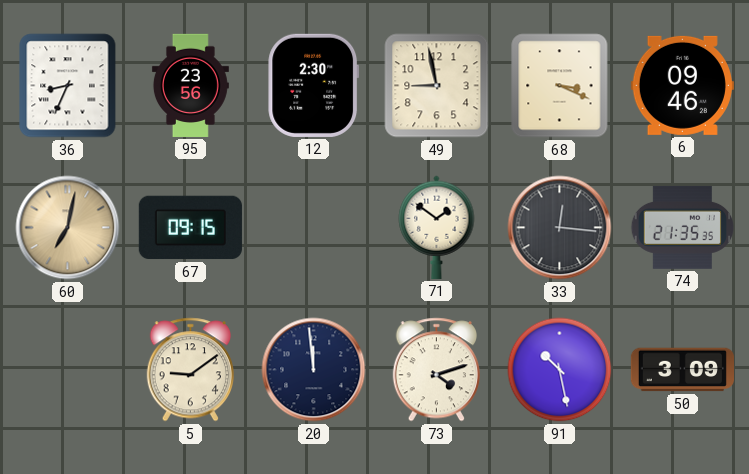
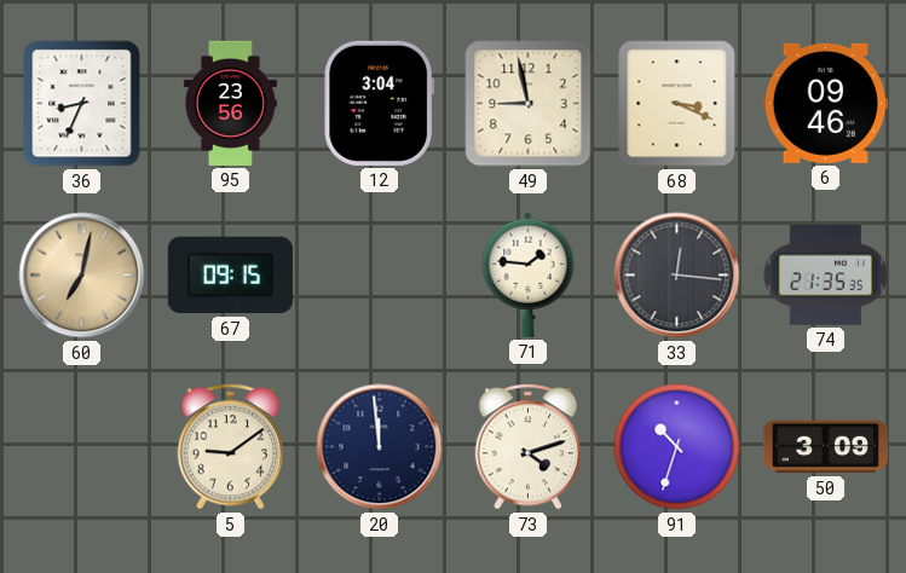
12: 2:30 -> 3:04
71: 1:51 -> 1:46
91: 10:28 -> 10:33
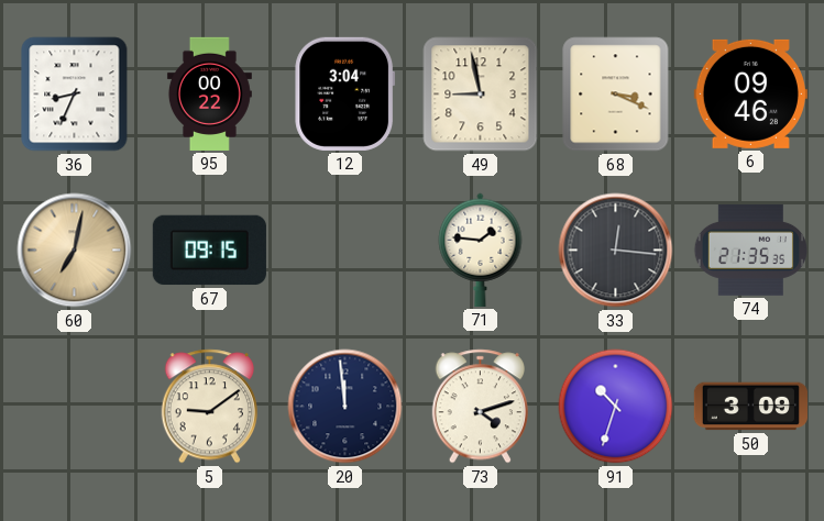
95: 23:56 -> 00:22
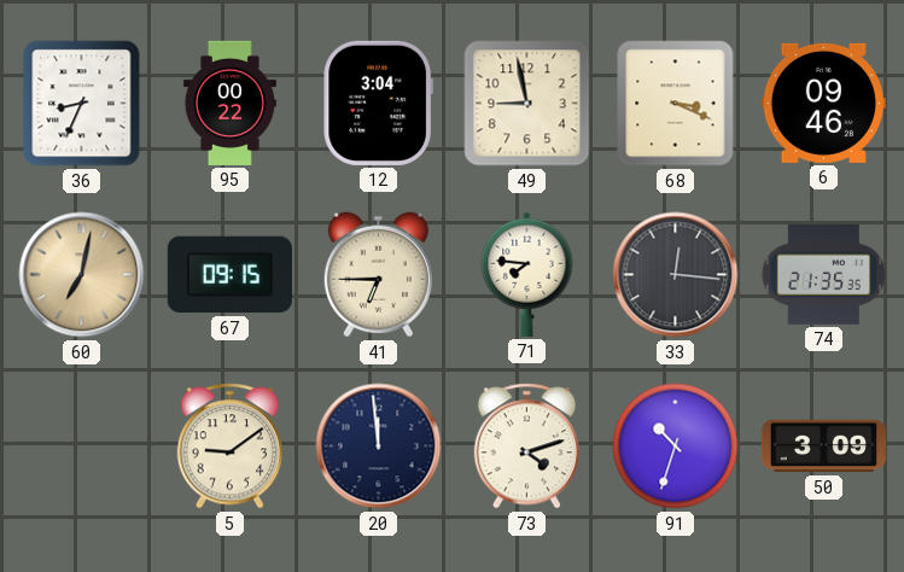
41: none -> 6:45
71: 1:46 -> 7:46
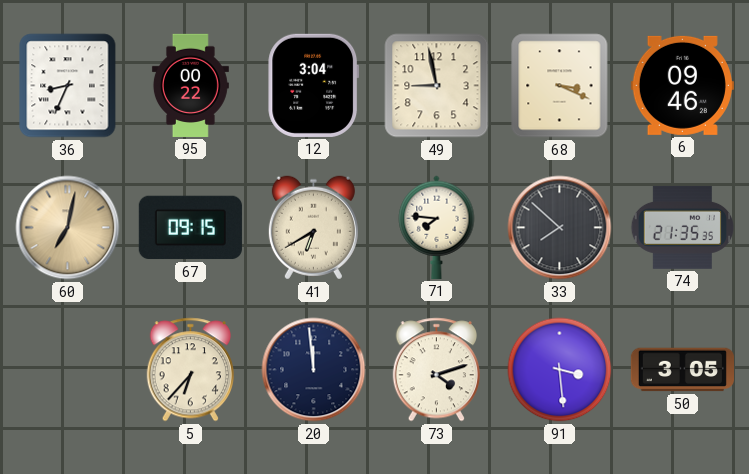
41: 6:45 -> 6:40
33: 12:16 -> 7:52
5: 9:09 -> 6:37
91: 10:33 -> 3:29
50: 3:09 -> 3:05
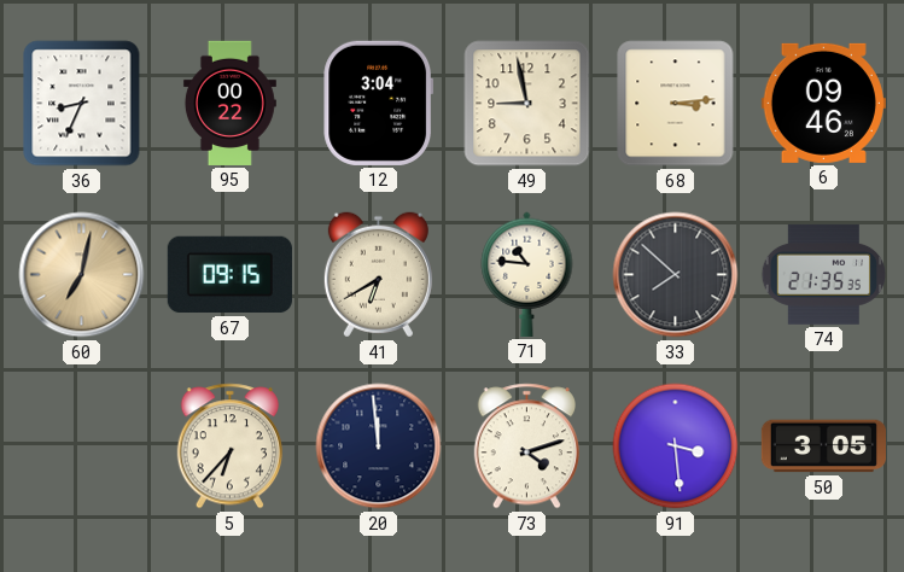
68: 3:19 -> 3:14
71: 7:46 -> 10:46
